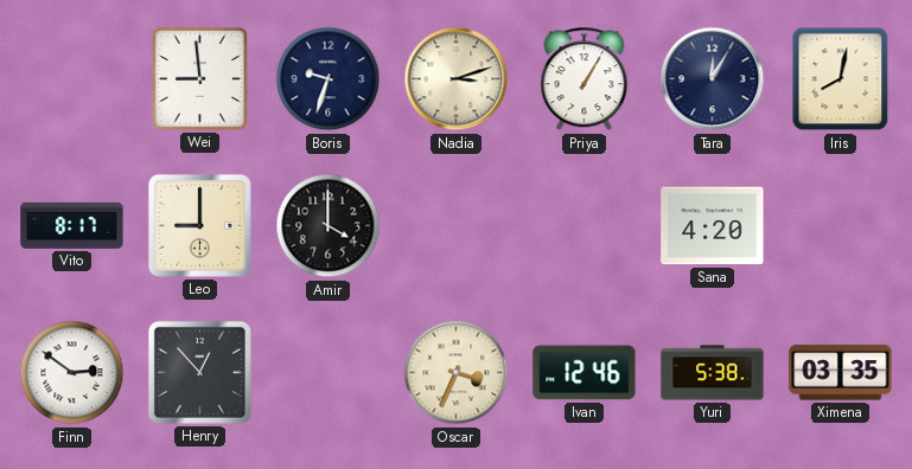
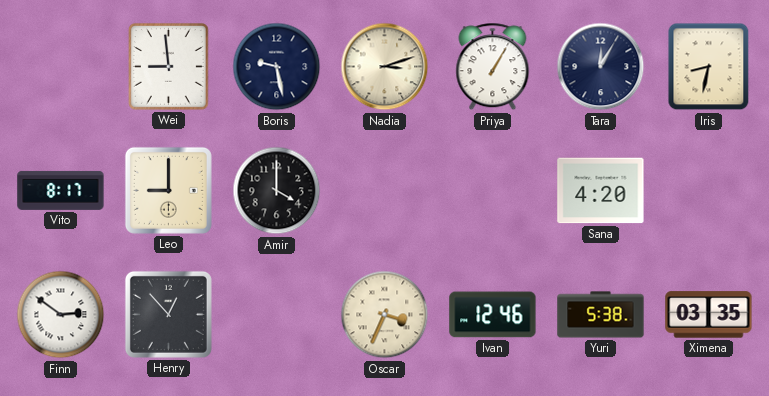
Boris: 9:33 -> 9:28
Iris: 8:02 -> 8:32
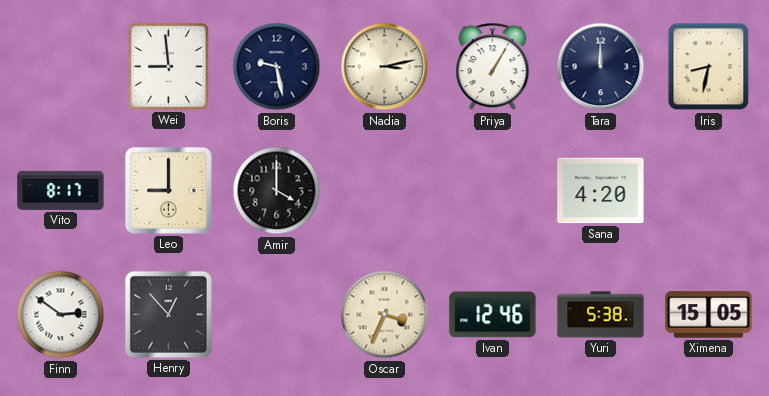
Nadia: 3:12 -> 3:13
Tara: 12:05 -> 12:00
Ximena: 03:35 -> 15:05
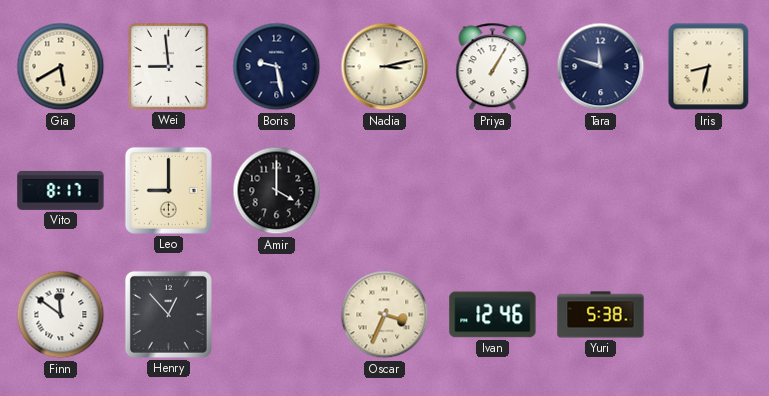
Gia: none -> 5:40
Tara: 12:00 -> 11:48
Sana: 4:20 -> none
Finn: 2:51 -> 11:51
Ximena: 15:05 -> none
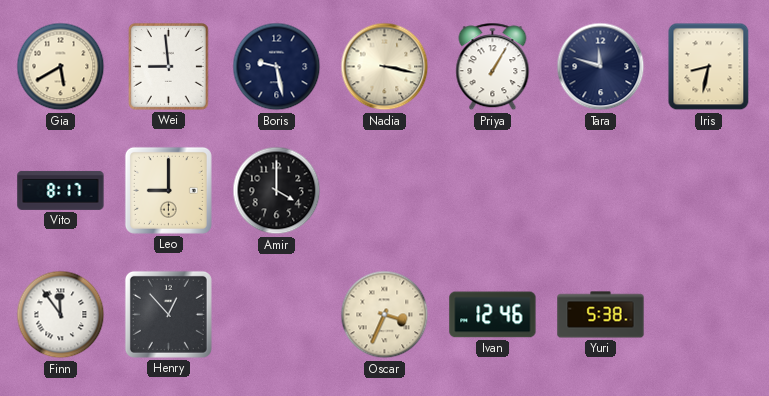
Nadia: 3:13 -> 3:17
Finn: 11:51 -> 11:54
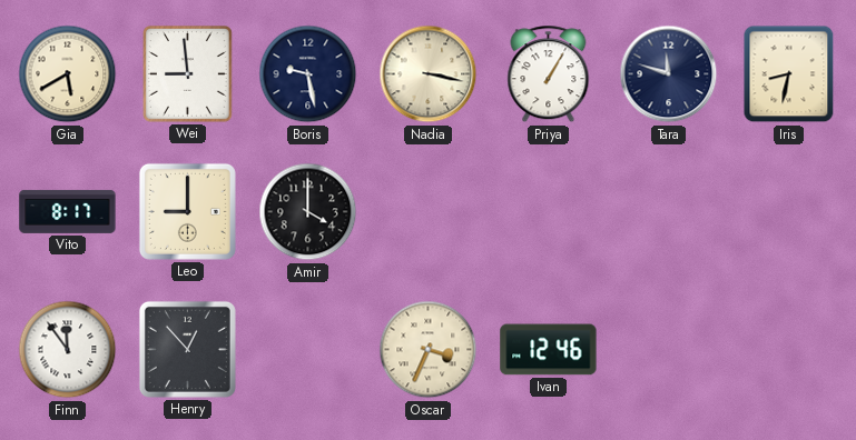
Yuri: 5:38 -> none
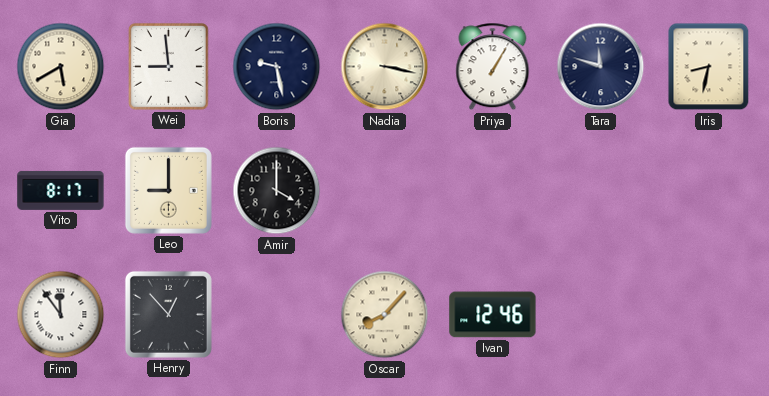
Oscar: 3:34 -> 8:07
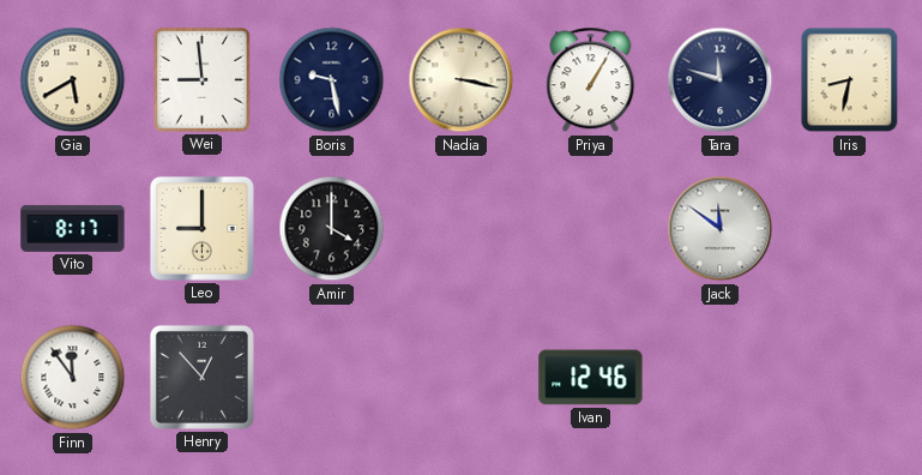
Jack: none -> 11:51
Oscar: 8:07 -> none
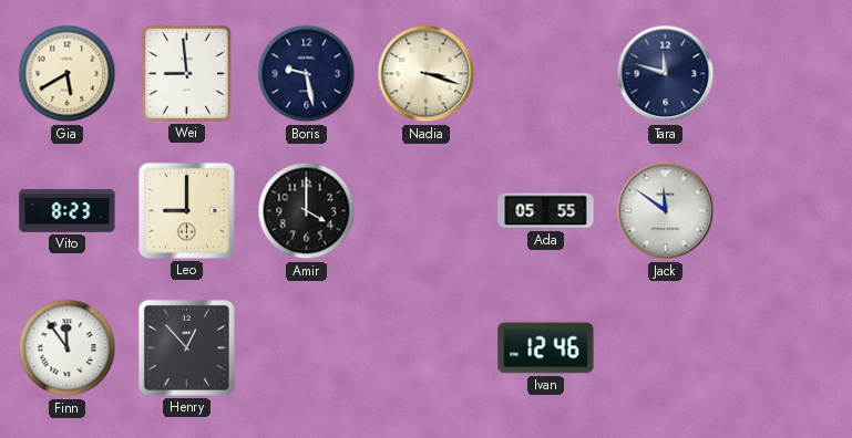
Nadia: 3:17 -> 3:18
Priya: 1:05 -> none
Iris: 8:32 -> none
Vito: 8:17 -> 8:23
Ada: none -> 05:55
